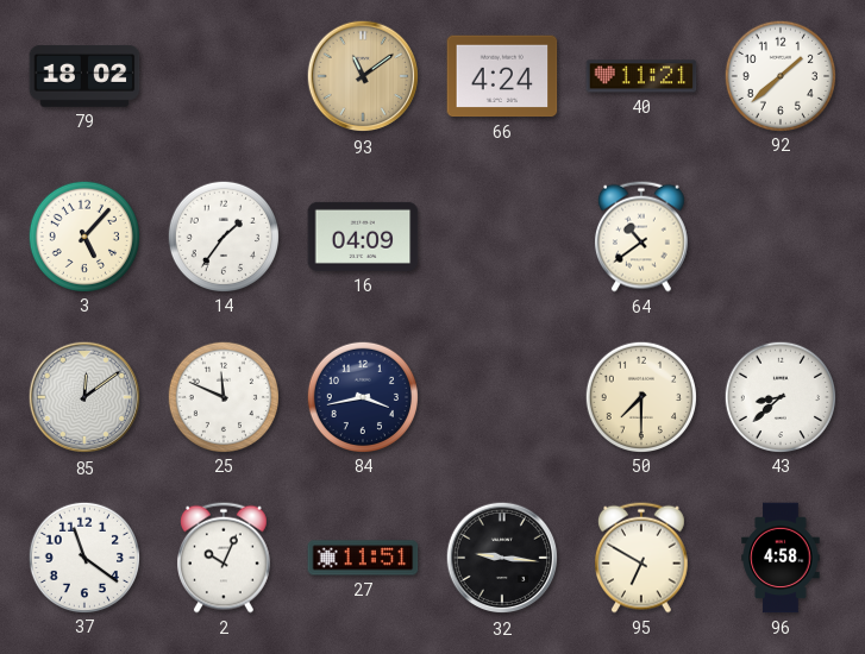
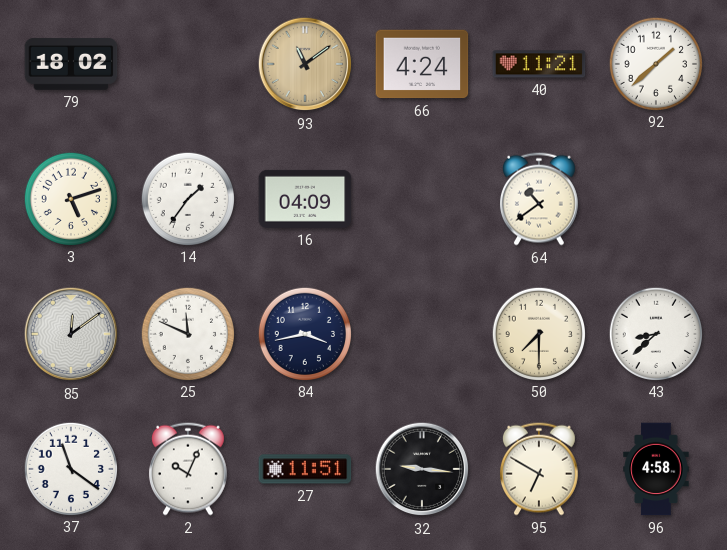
3: 5:07 -> 5:12
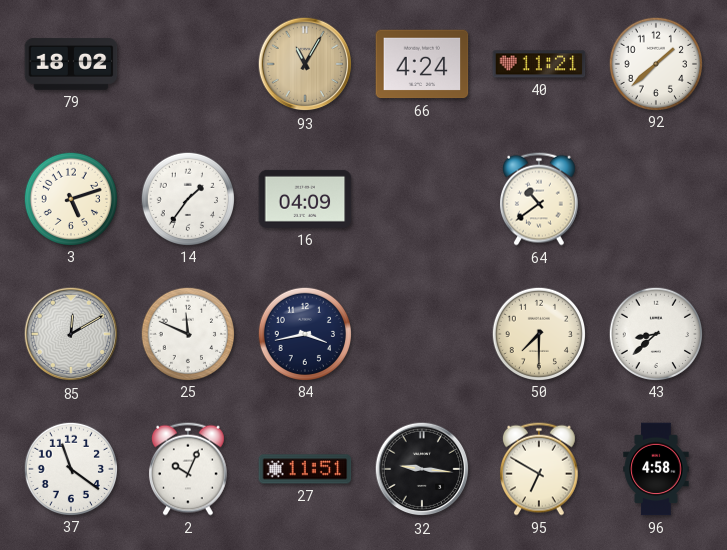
93: 11:09 -> 11:05
85: 12:09 -> 12:10
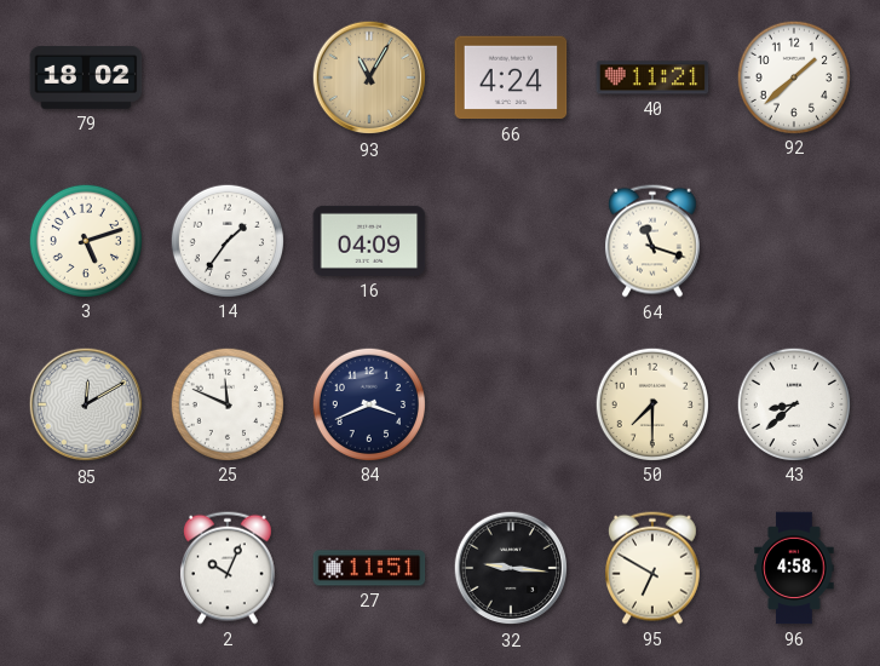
64: 10:39 -> 11:18
84: 3:43 -> 3:41
37: 11:21 -> none
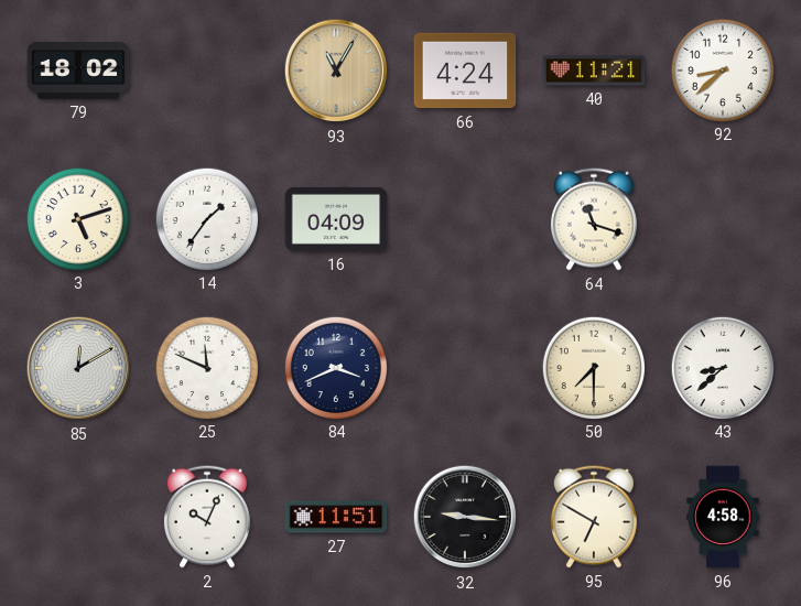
92: 1:38 -> 8:38
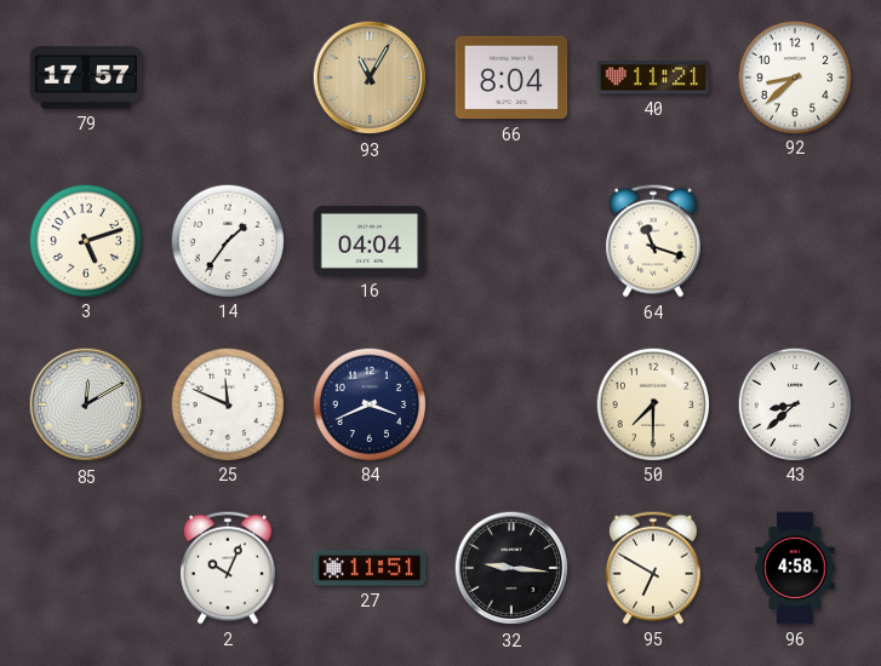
79: 18:02 -> 17:57
66: 4:24 -> 8:04
16: 04:09 -> 04:04
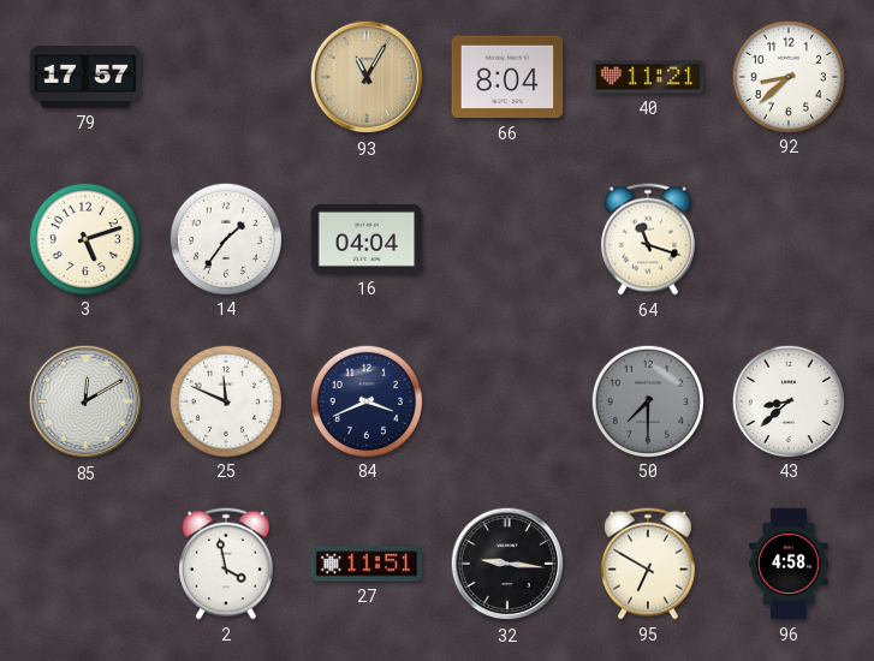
50 dial: cream -> grey
2: 10:04 -> 3:58
